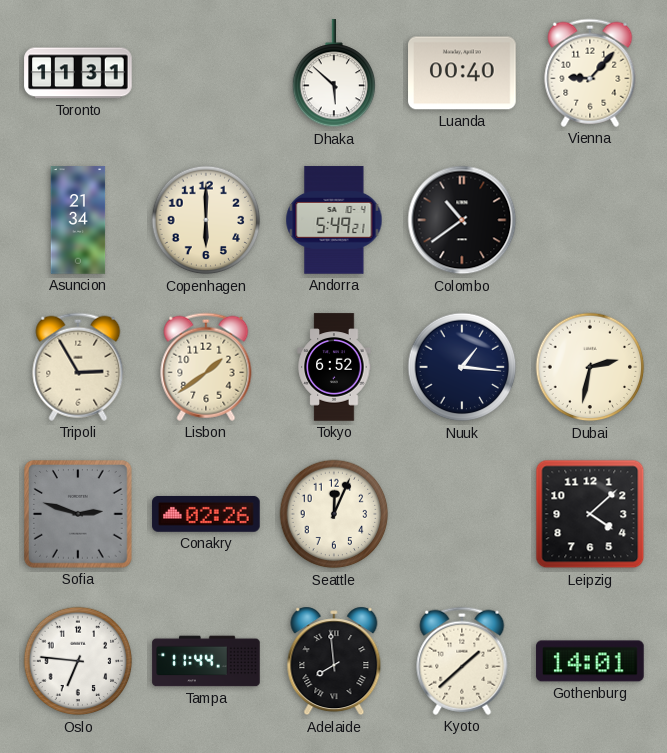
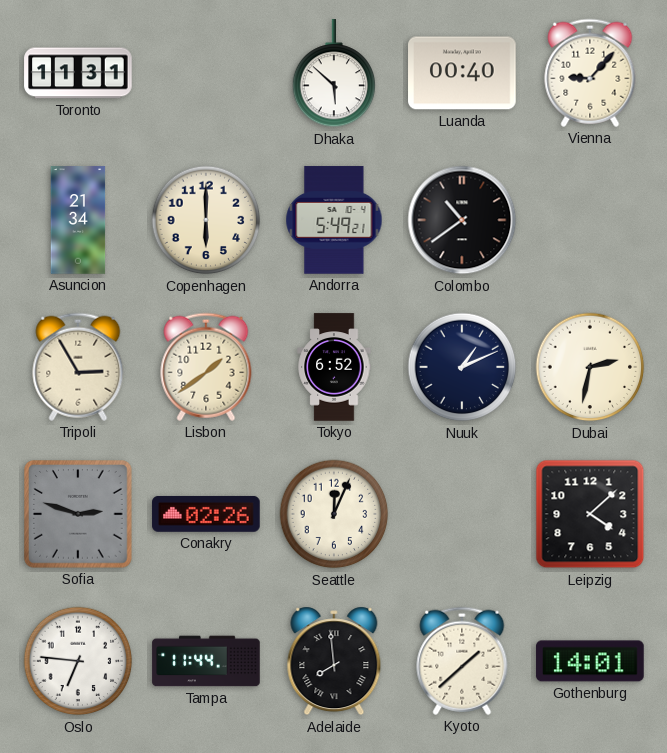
Nuuk: 1:16 -> 1:11
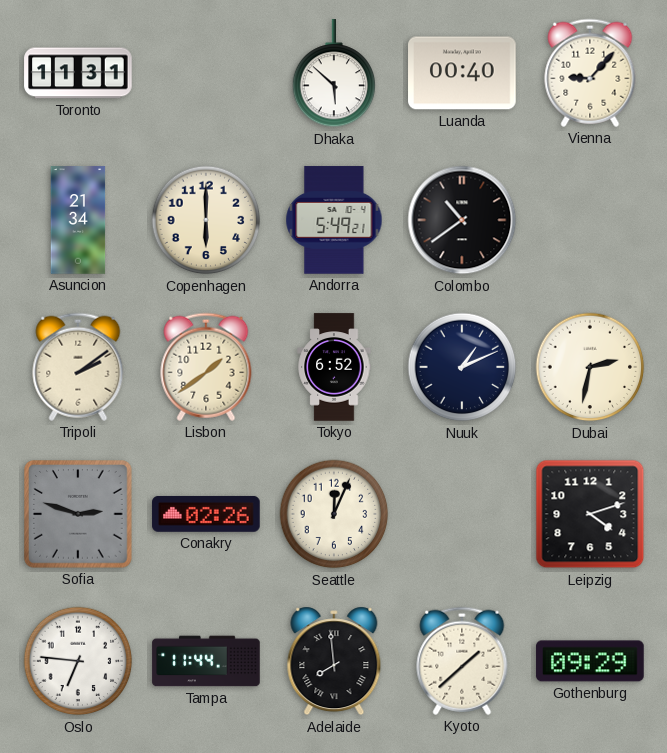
Tripoli: 2:55 -> 2:09
Leipzig: 4:08 -> 4:12
Gothenburg: 14:01 -> 09:29
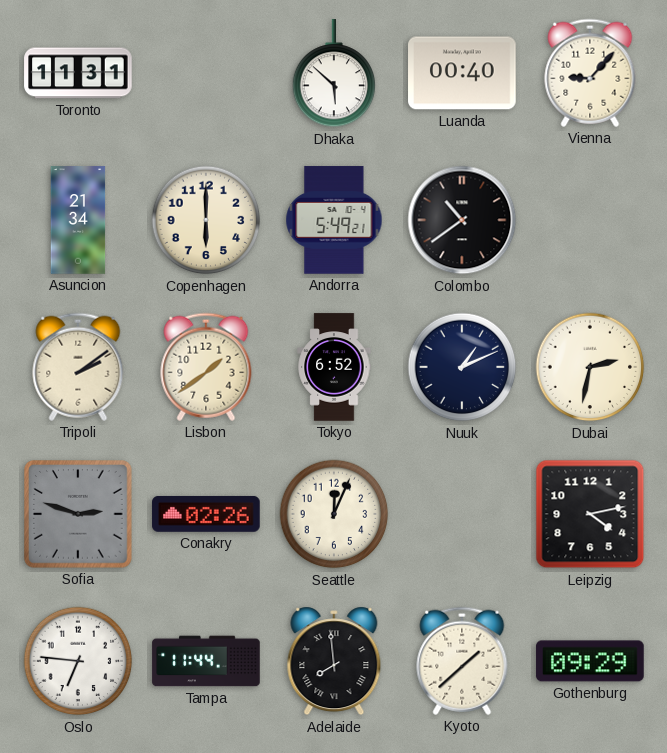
Leipzig: 4:12 -> 4:13
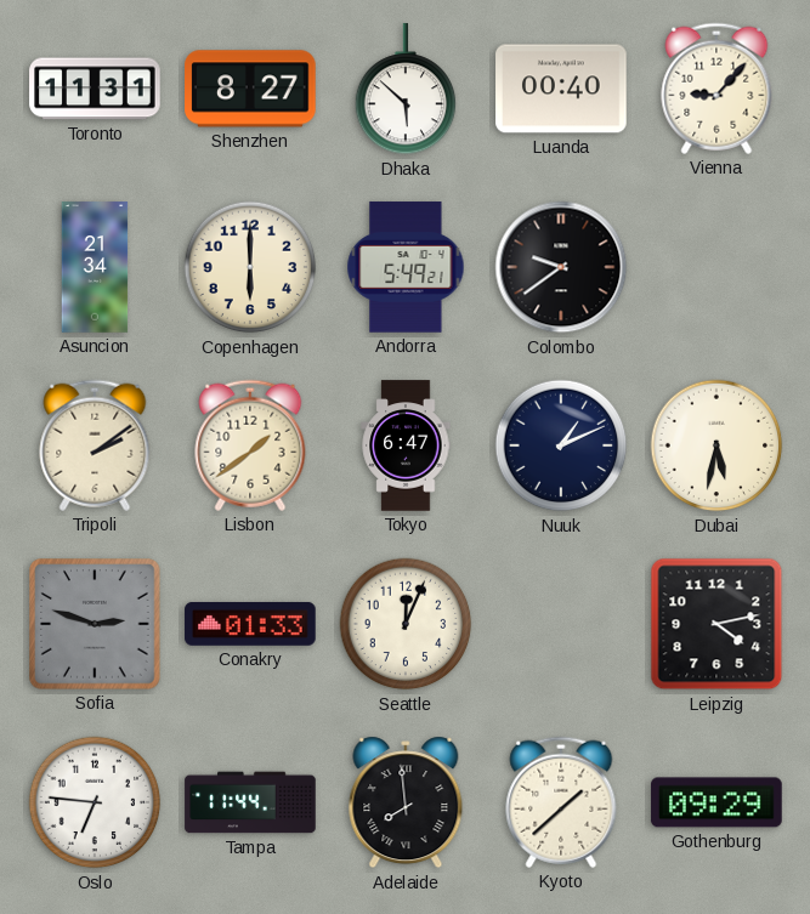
Shenzhen: none -> 8:27
Colombo: 10:39 -> 9:39
Tokyo: 6:52 -> 6:47
Dubai: 2:32 -> 5:32
Conakry: 02:26 -> 01:33
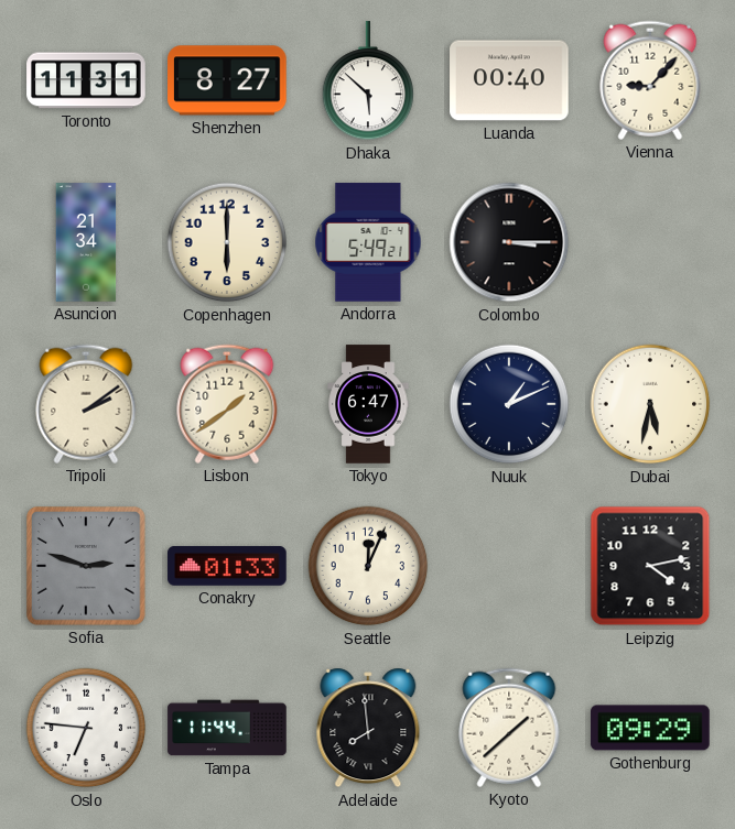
Colombo: 9:39 -> 3:15
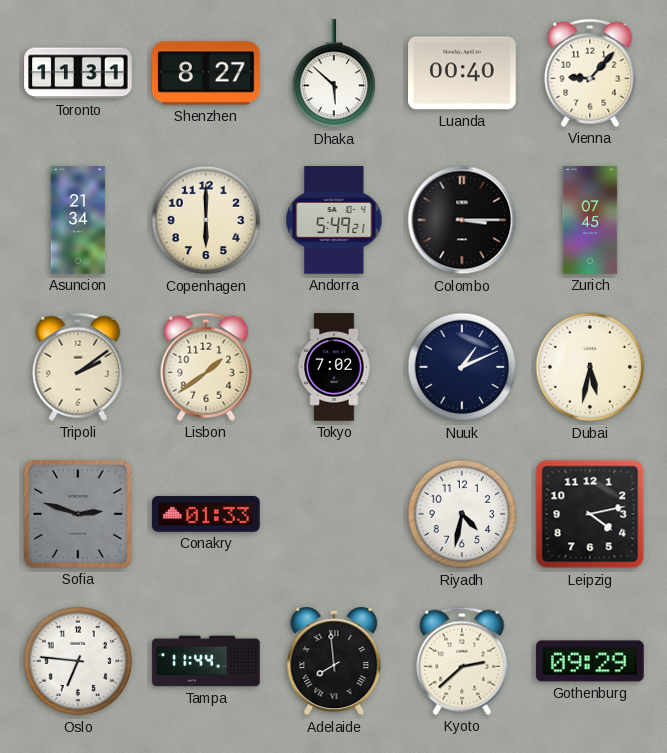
Zurich: none -> 07:45
Tokyo: 6:47 -> 7:02
Seattle: 12:04 -> none
Riyadh: none -> 4:32
Kyoto: 1:38 -> 2:38
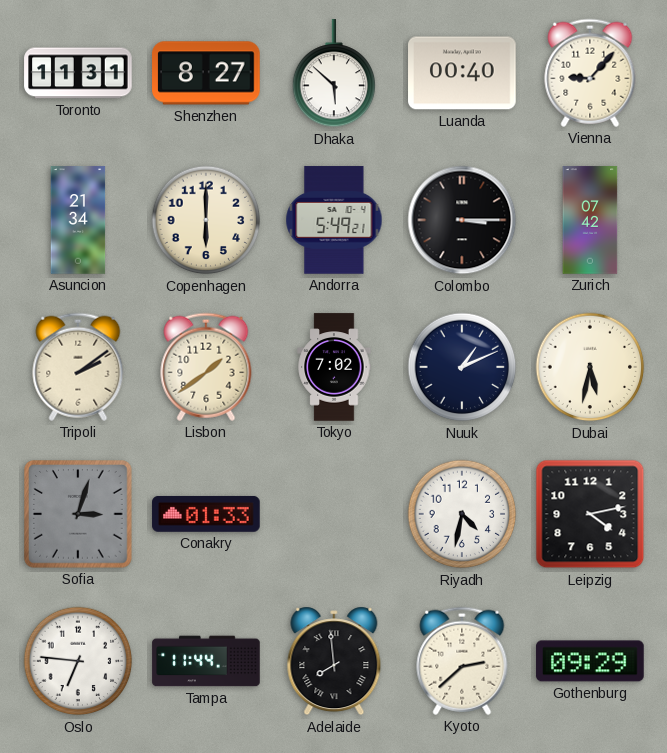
Zurich: 07:45 -> 07:42
Sofia: 2:48 -> 3:03
